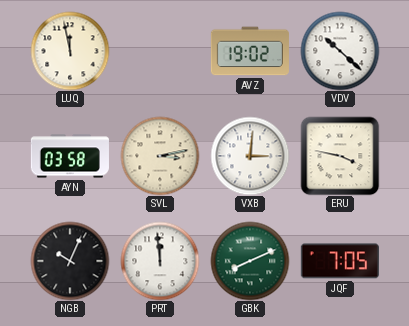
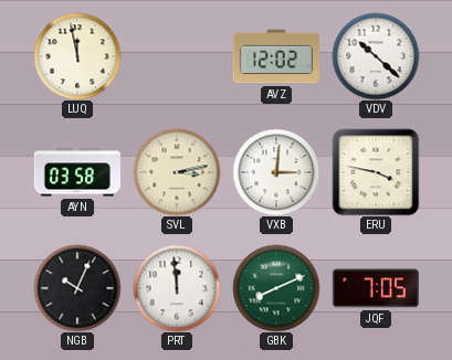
AVZ: 19:02 -> 12:02
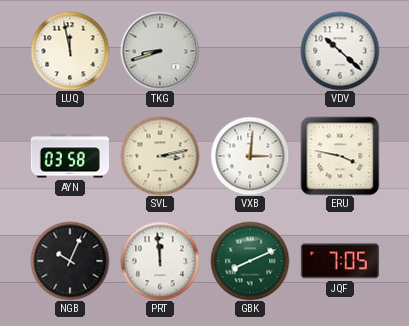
TKG: none -> 8:42
AVZ: 12:02 -> none
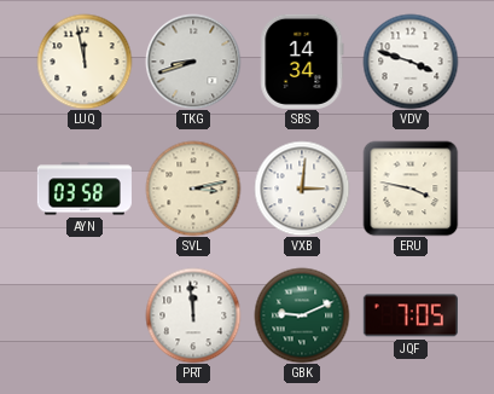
SBS: none -> 14:34
VDV: 10:22 -> 3:48
NGB: 10:04 -> none
GBK: 8:11 -> 9:11
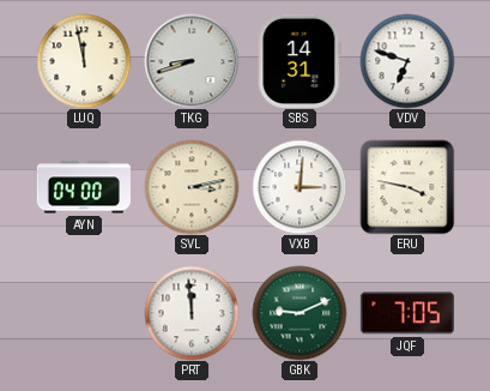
SBS: 14:34 -> 14:31
VDV: 3:48 -> 6:48
AYN: 03:58 -> 04:00
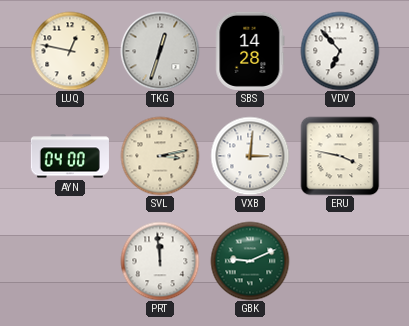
LUQ: 11:58 -> 12:47
TKG: 8:42 -> 12:33
SBS: 14:31 -> 14:28
VDV: 6:48 -> 6:53
JQF: 7:05 -> none
